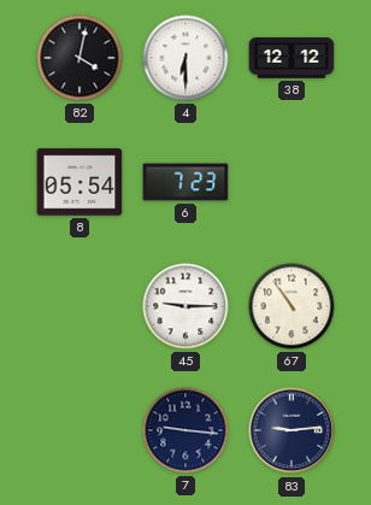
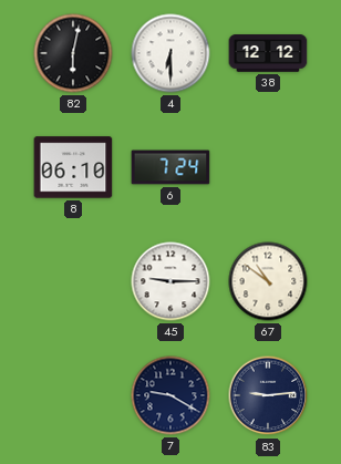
82: 4:02 -> 6:02
8: 05:54 -> 06:10
6: 7:23 -> 7:24
67: 10:54 -> 10:51
7: 9:16 -> 9:20
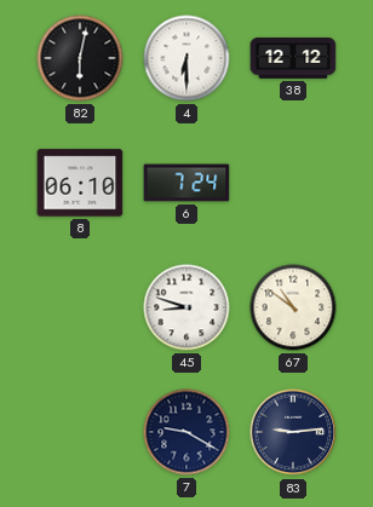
45: 9:15 -> 8:48
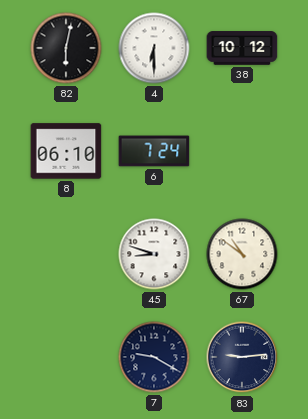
38: 12:12 -> 10:12
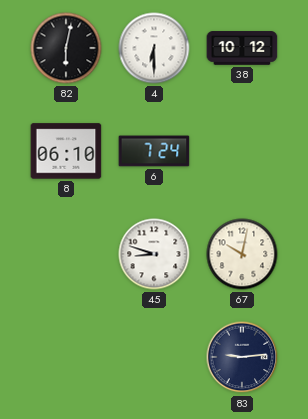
67: 10:51 -> 10:02
7: 9:20 -> none
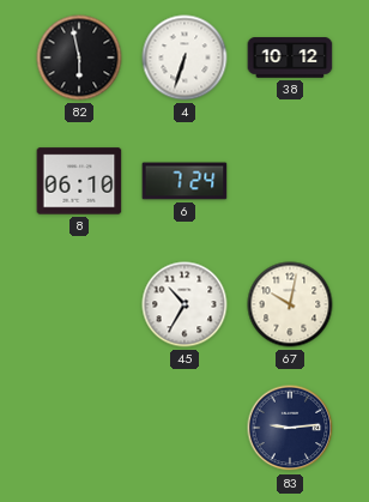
82: 6:02 -> 5:58
4: 6:30 -> 6:33
45: 8:48 -> 10:35
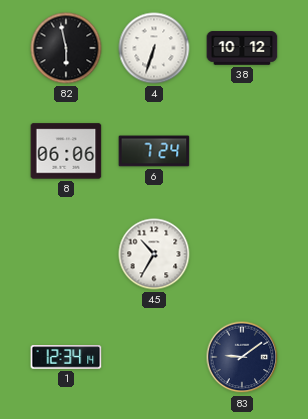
8: 06:10 -> 06:06
67: 10:02 -> none
1: none -> 12:34
83: 9:14 -> 9:09
